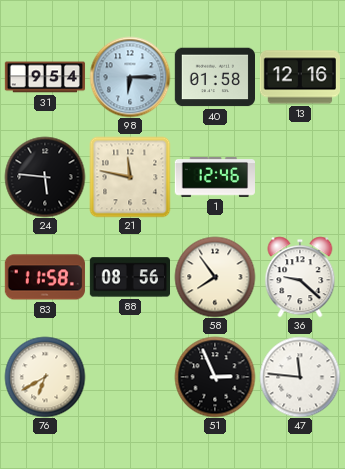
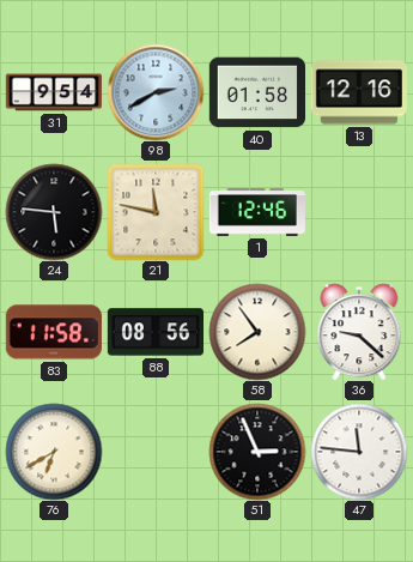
98: 6:15 -> 2:40
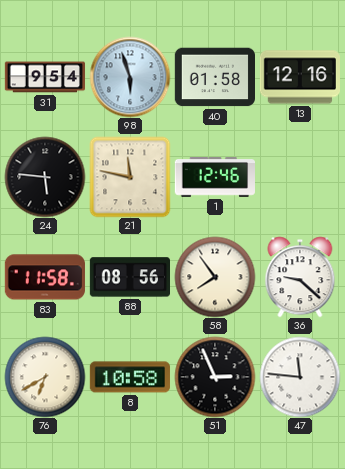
98: 2:40 -> 5:57
8: none -> 10:58
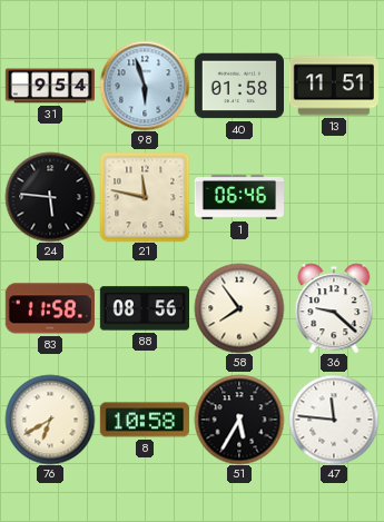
13: 12:16 -> 11:51
1: 12:46 -> 06:46
51: 2:56 -> 5:35
